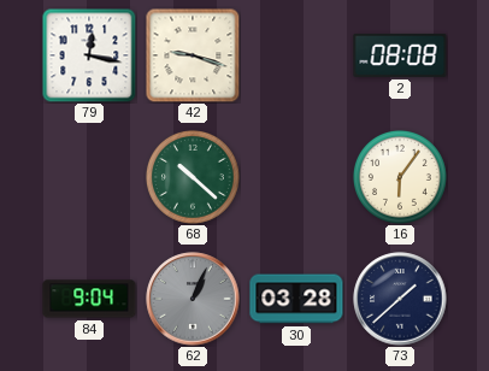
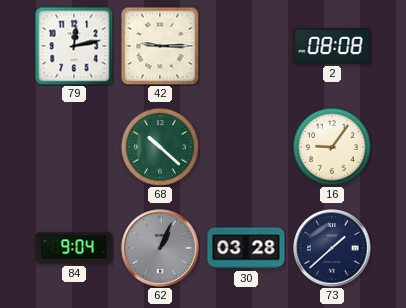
79: 12:17 -> 12:13
42: 9:18 -> 9:15
16: 6:06 -> 9:06
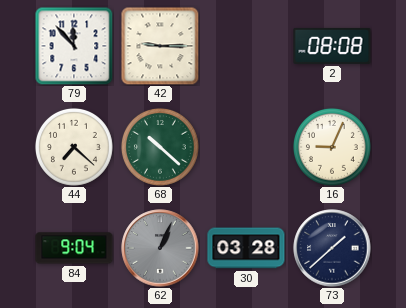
79: 12:13 -> 11:53
44: none -> 7:22
16: 9:06 -> 9:04
